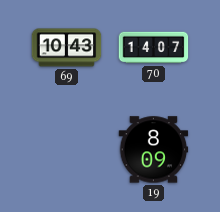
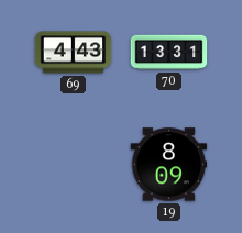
69: 10:43 -> 4:43
70: 14:07 -> 13:31
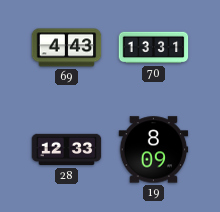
28: none -> 12:33
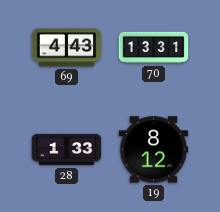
28: 12:33 -> 1:33
19: 8:09 -> 8:12
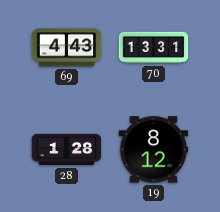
28: 1:33 -> 1:28
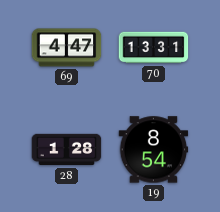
69: 4:43 -> 4:47
19: 8:12 -> 8:54
